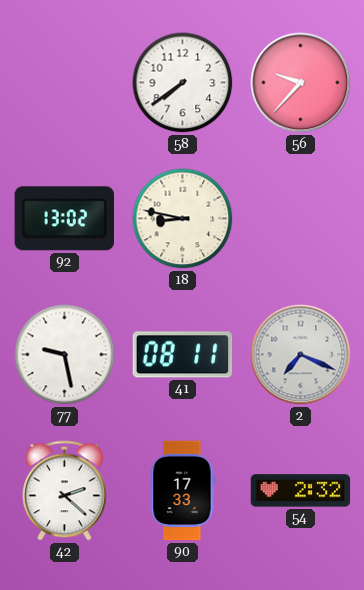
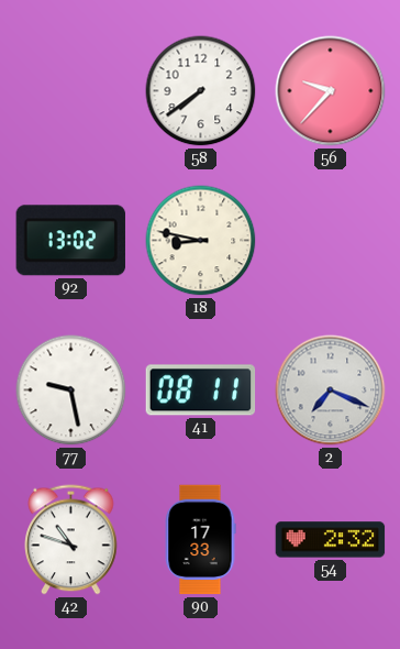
42: 2:22 -> 10:48
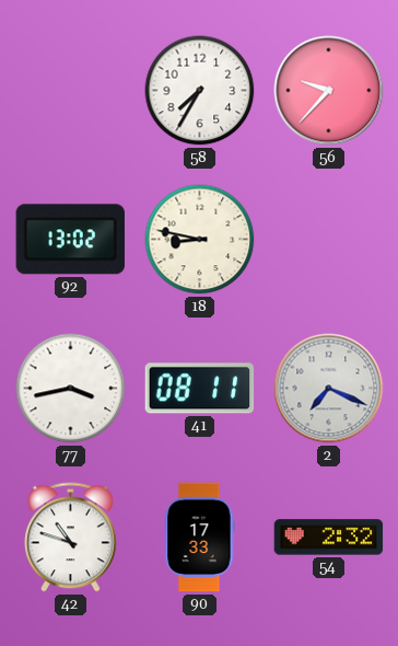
58: 7:39 -> 7:35
77: 9:28 -> 3:43
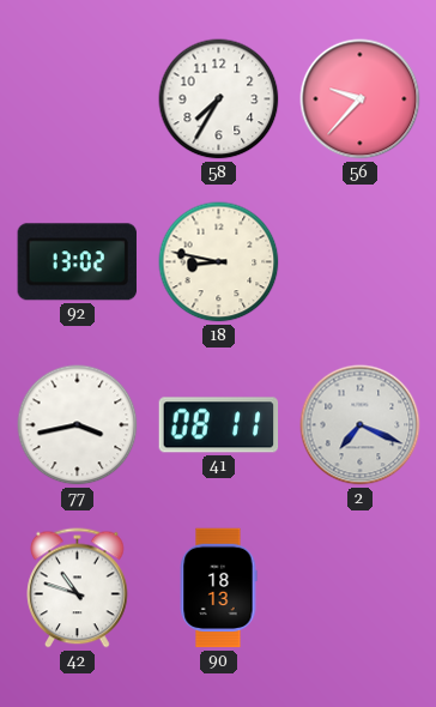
90: 17:33 -> 18:13
54: 2:32 -> none
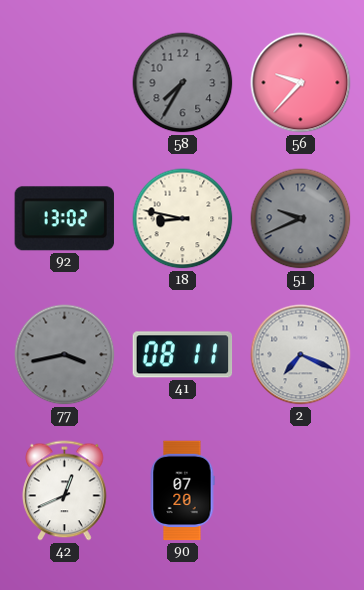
58 dial: white -> grey
51: none -> 9:41
77 dial: white -> grey
42: 10:48 -> 12:41
90: 18:13 -> 07:20
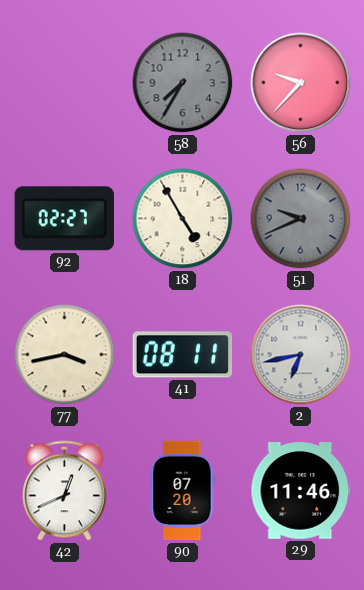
92: 13:02 -> 02:27
18: 8:47 -> 4:55
77 dial: grey -> cream
2: 7:19 -> 6:43
29: none -> 11:46
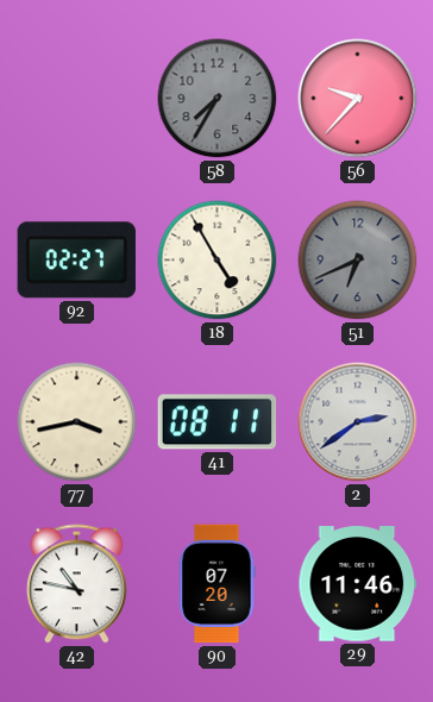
51: 9:41 -> 6:41
2: 6:43 -> 2:39
42: 12:41 -> 10:47
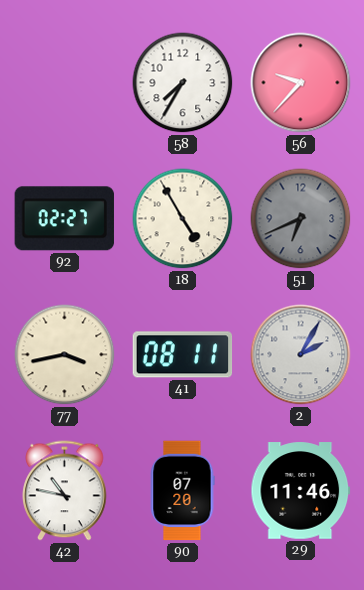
58 dial: grey -> white
2: 2:39 -> 2:05
